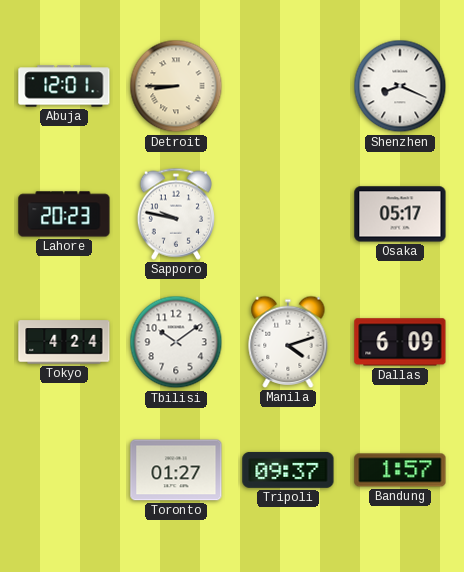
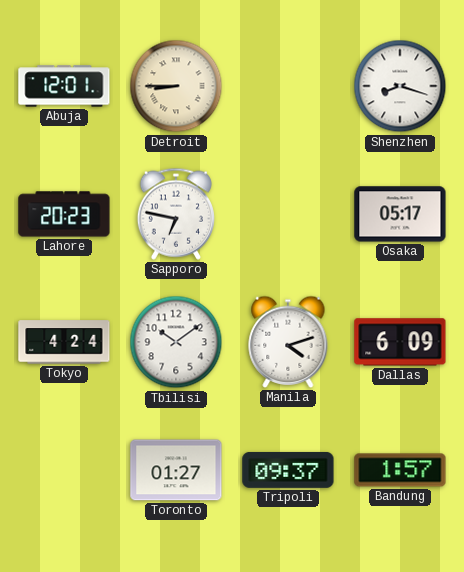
Shenzhen: 8:19 -> 8:18
Sapporo: 9:47 -> 6:47
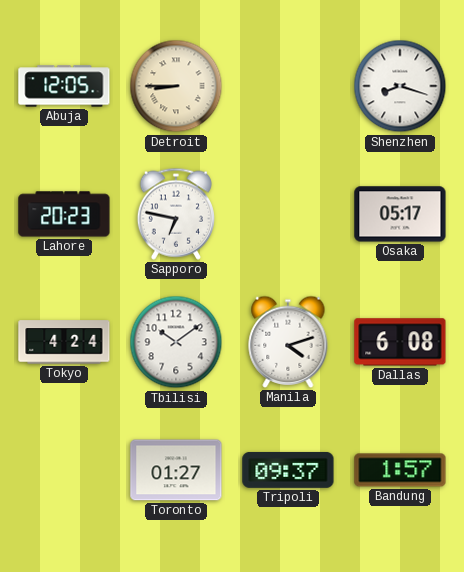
Abuja: 12:01 -> 12:05
Dallas: 6:09 -> 6:08
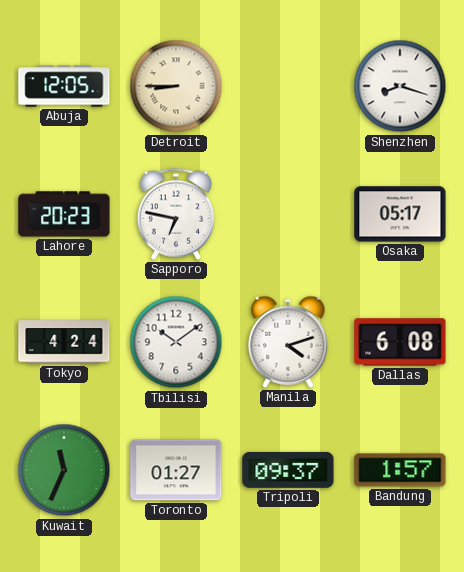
Kuwait: none -> 11:34
